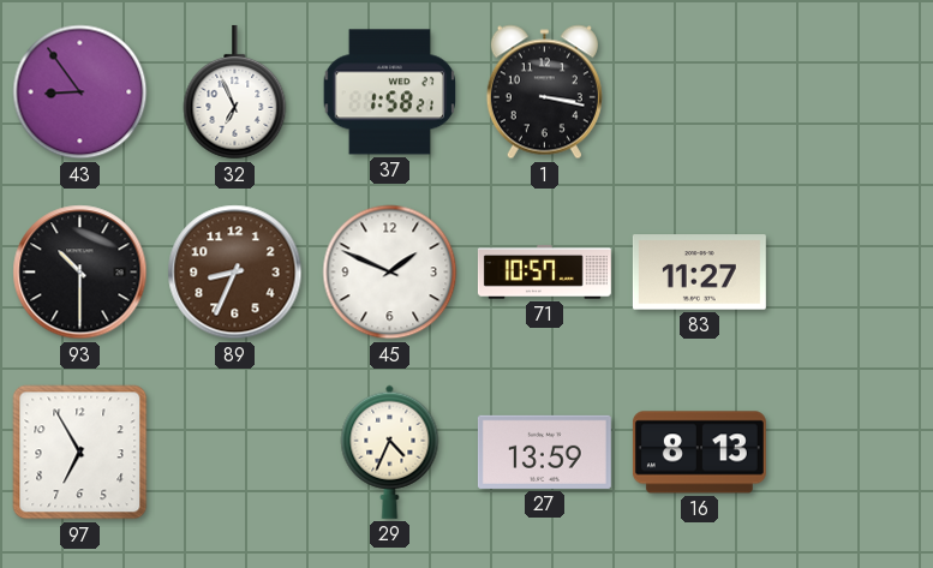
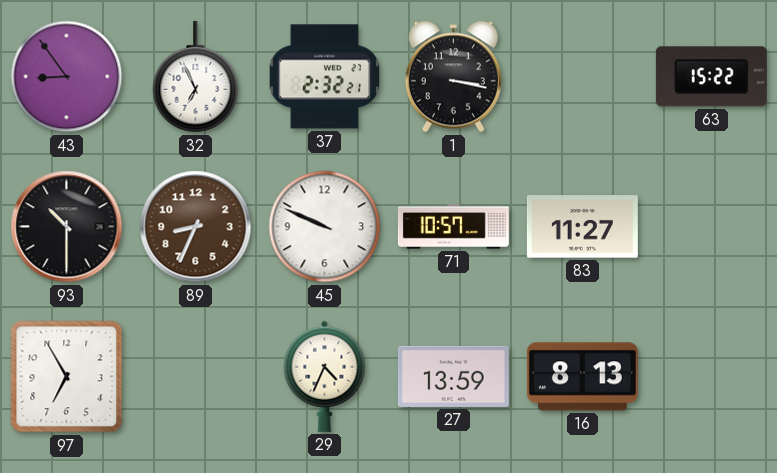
37: 1:58 -> 2:32
63: none -> 15:22
45: 1:49 -> 9:49
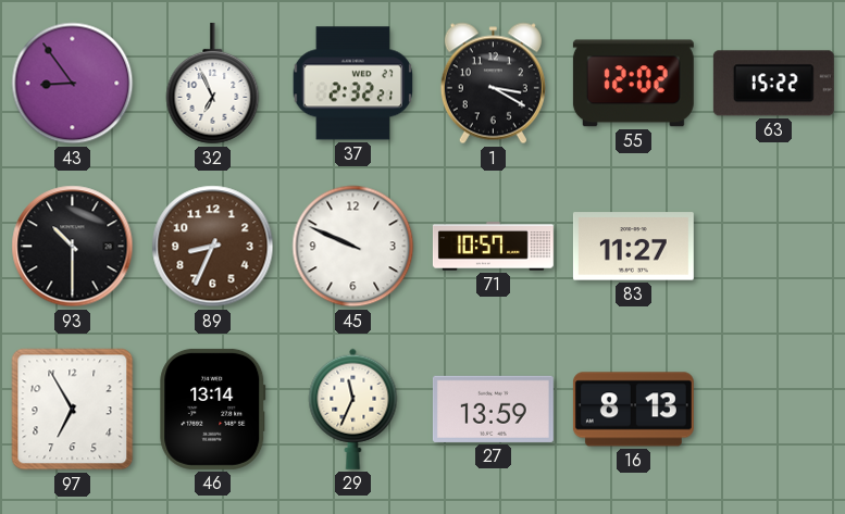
1: 3:17 -> 3:20
55: none -> 12:02
46: none -> 13:14
29: 4:34 -> 11:34
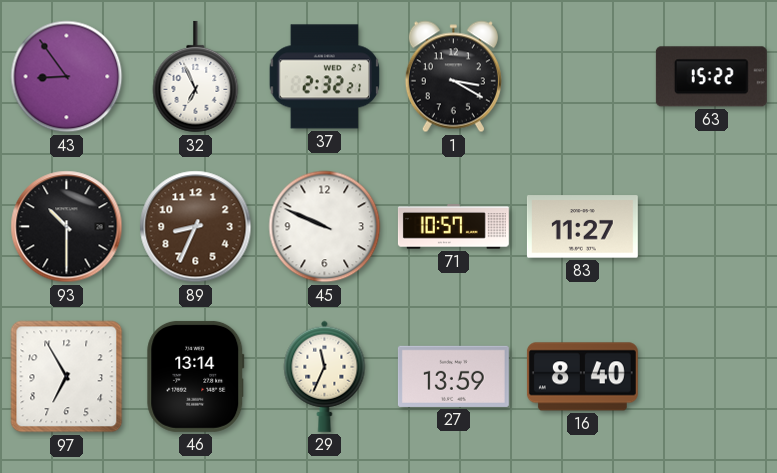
55: 12:02 -> none
16: 8:13 -> 8:40
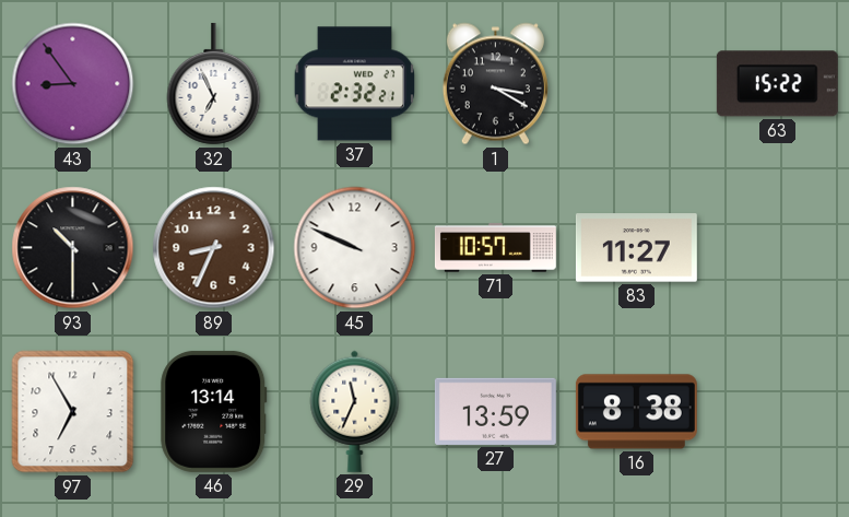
16: 8:40 -> 8:38
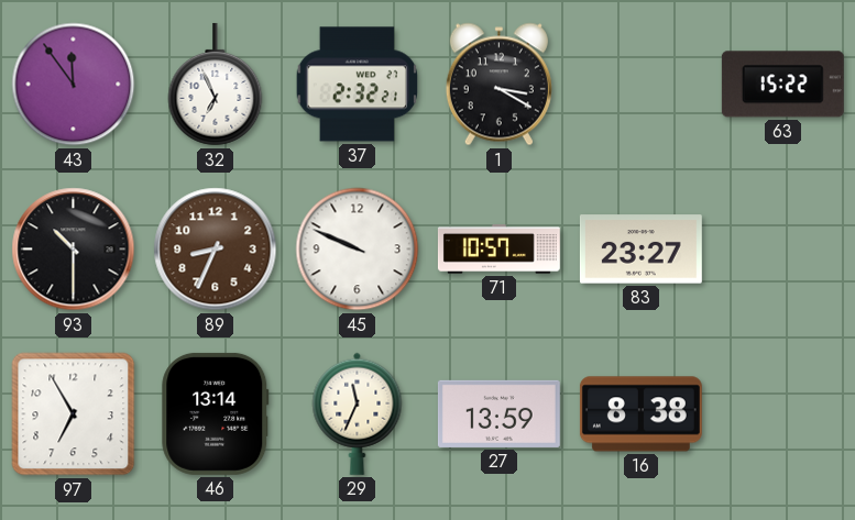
43: 8:54 -> 11:54
83: 11:27 -> 23:27
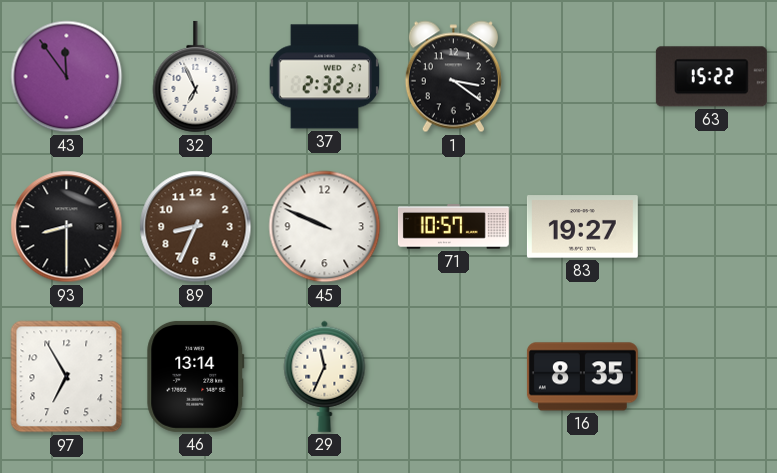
1: 3:20 -> 3:21
93: 10:30 -> 8:30
83: 23:27 -> 19:27
27: 13:59 -> none
16: 8:38 -> 8:35
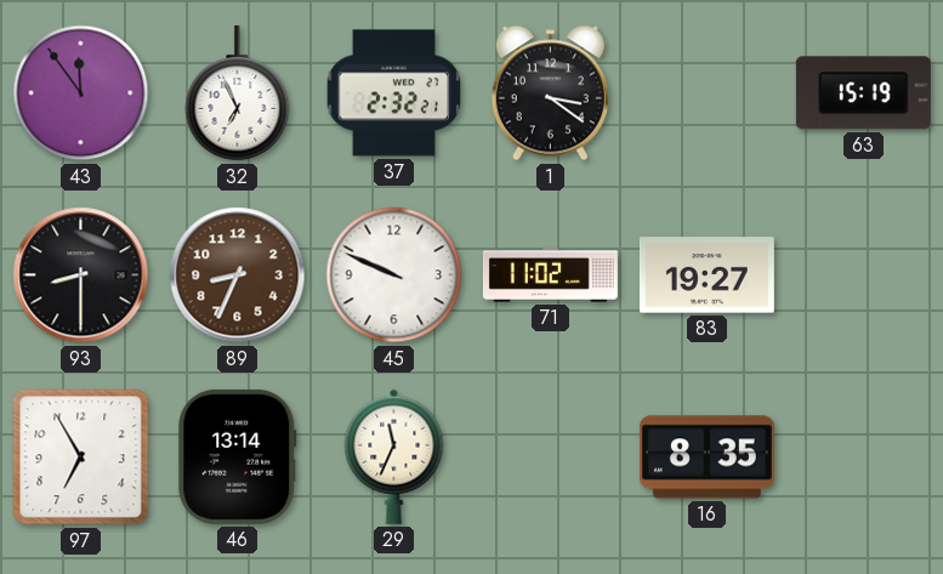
63: 15:22 -> 15:19
71: 10:57 -> 11:02
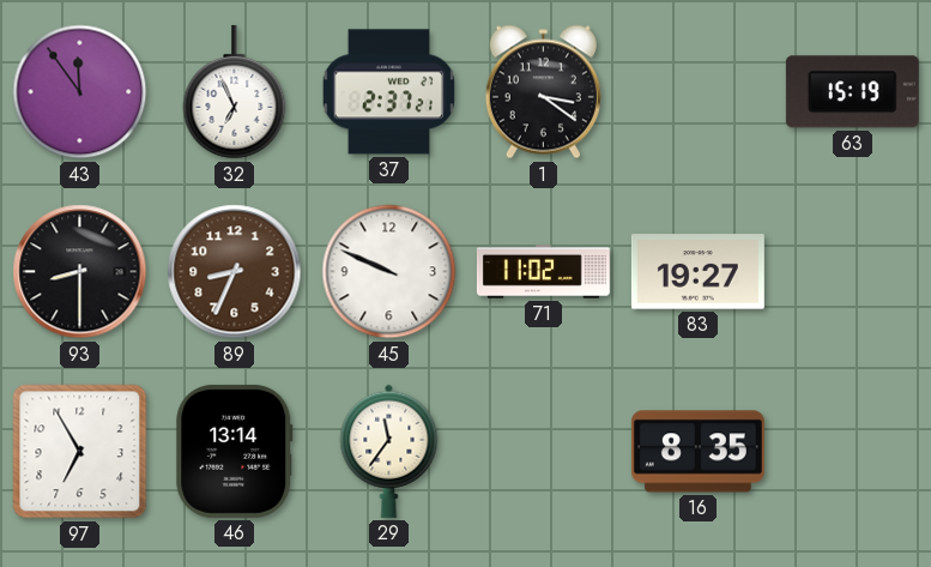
37: 2:32 -> 2:37
29: 11:34 -> 11:36
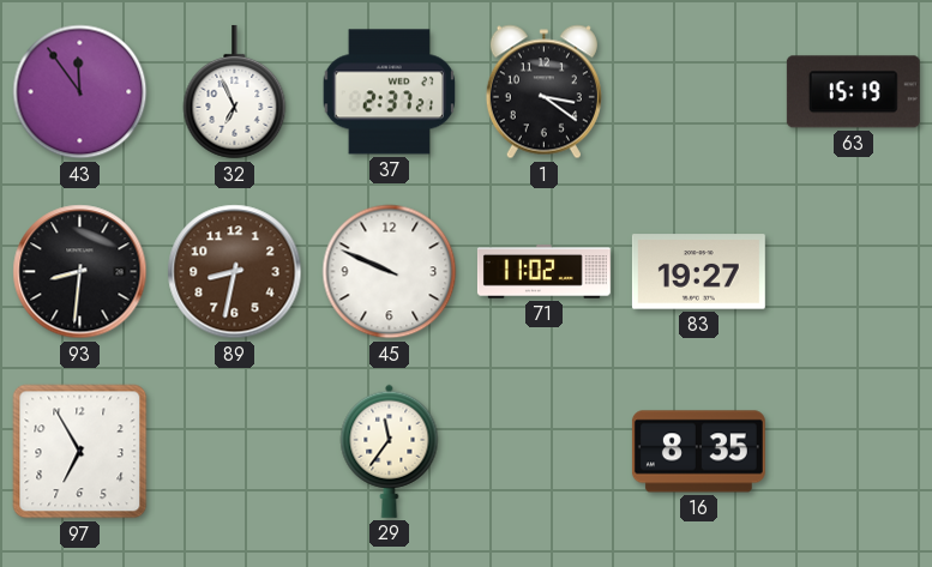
93: 8:30 -> 8:31
89: 8:34 -> 8:32
46: 13:14 -> none
